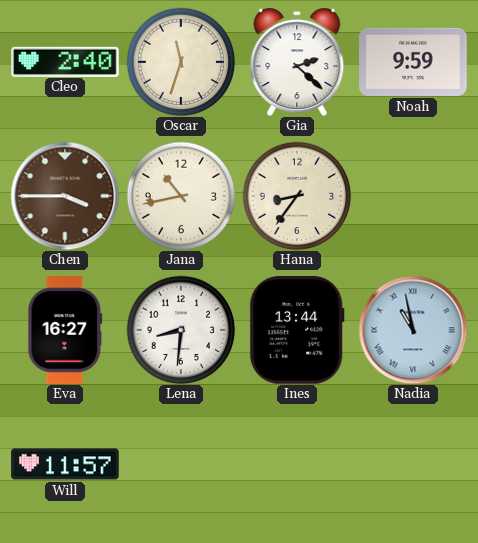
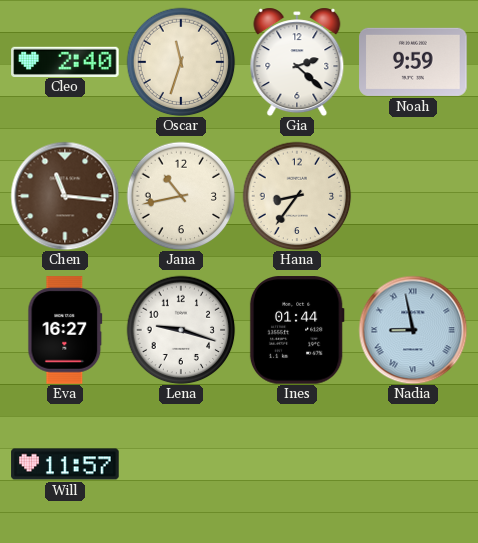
Chen: 3:45 -> 11:16
Lena: 8:31 -> 9:18
Ines: 13:44 -> 01:44
Nadia: 10:58 -> 8:58
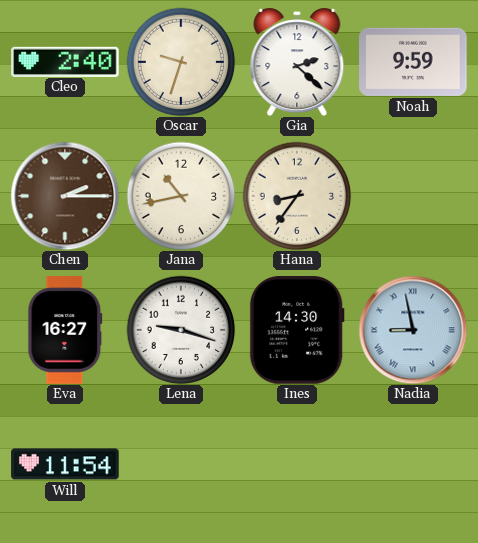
Oscar: 11:33 -> 9:33
Chen: 11:16 -> 2:15
Ines: 01:44 -> 14:30
Will: 11:57 -> 11:54
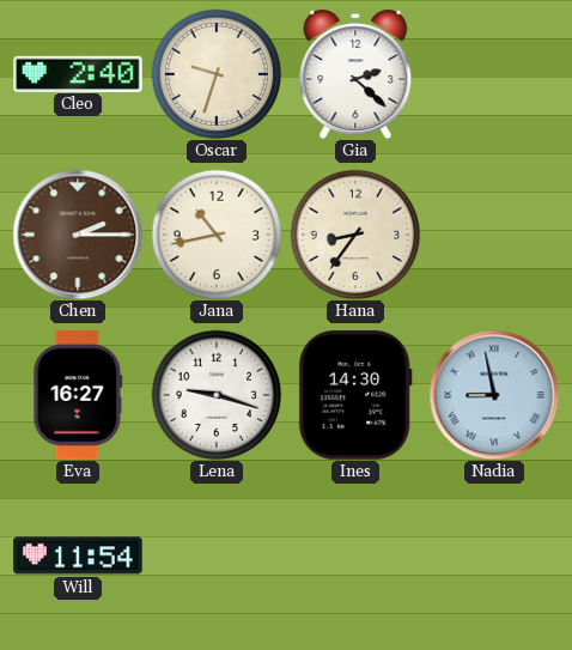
Noah: 9:59 -> none
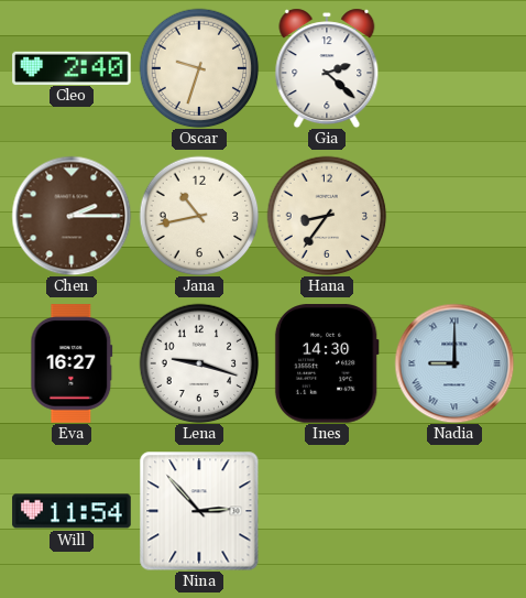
Nadia: 8:58 -> 9:00
Nina: none -> 2:53
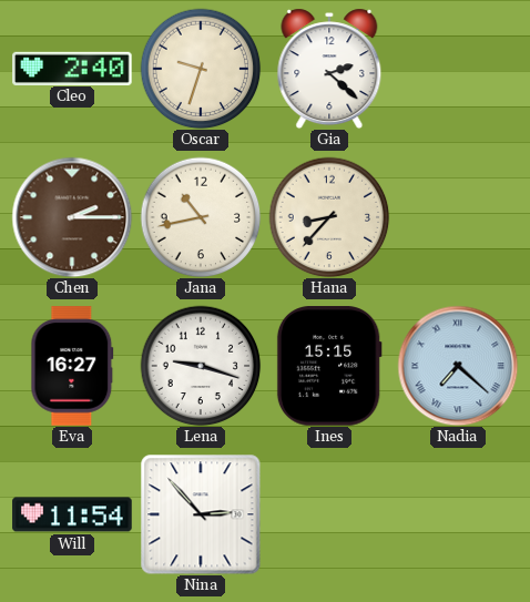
Hana: 8:36 -> 8:37
Ines: 14:30 -> 15:15
Nadia: 9:00 -> 7:22
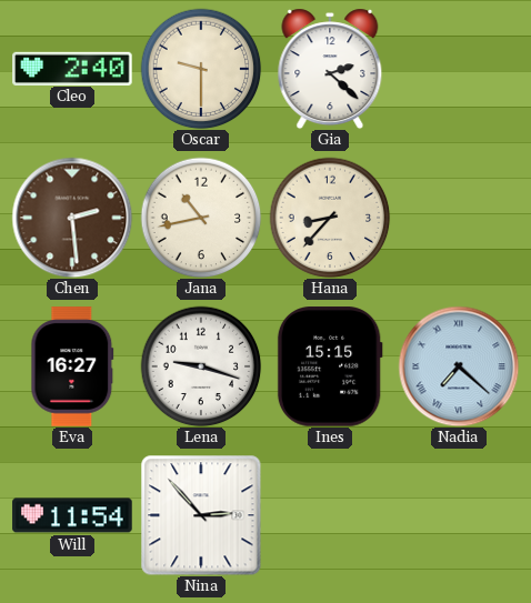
Oscar: 9:33 -> 9:30
Chen: 2:15 -> 2:29
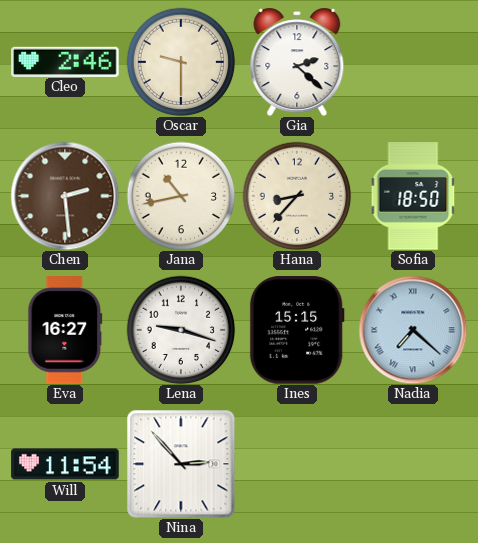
Cleo: 2:40 -> 2:46
Sofia: none -> 18:50
